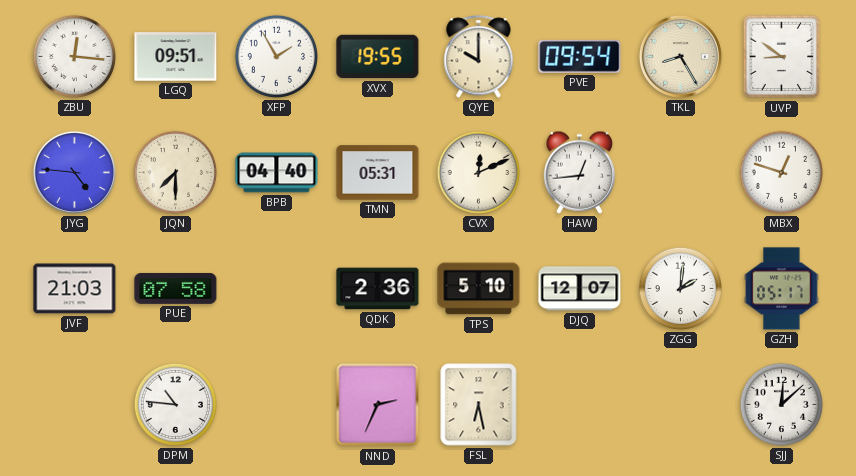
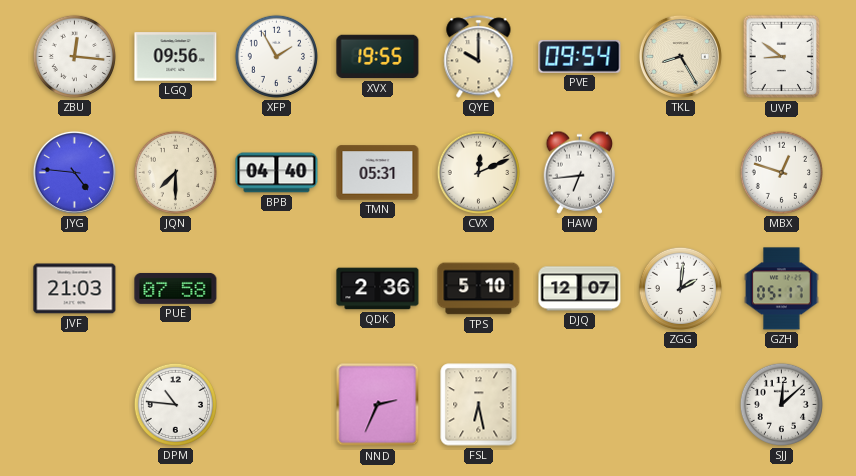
LGQ: 09:51 -> 09:56
HAW: 12:44 -> 6:44
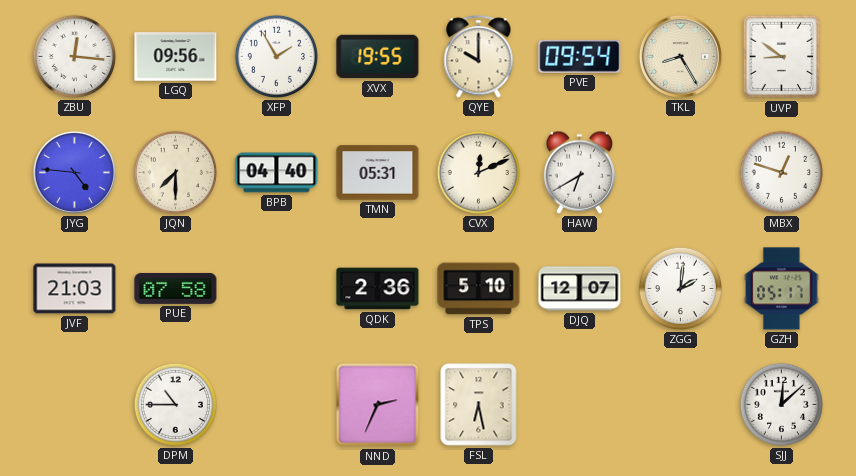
HAW: 6:44 -> 6:40
DPM: 10:46 -> 10:45
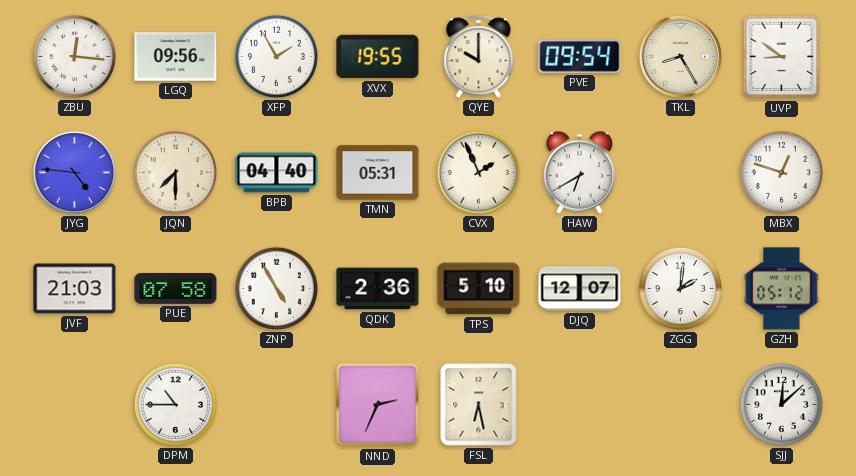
CVX: 12:11 -> 1:56
ZNP: none -> 4:55
GZH: 05:17 -> 05:12
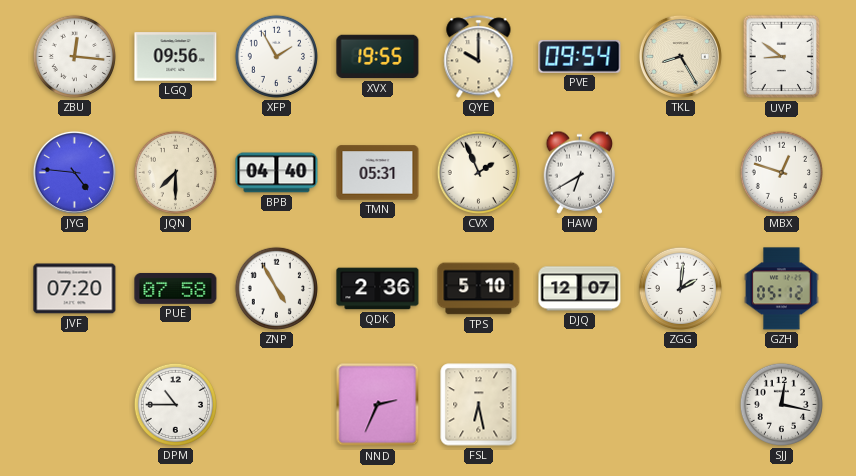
JVF: 21:03 -> 07:20
SJJ: 12:08 -> 12:17
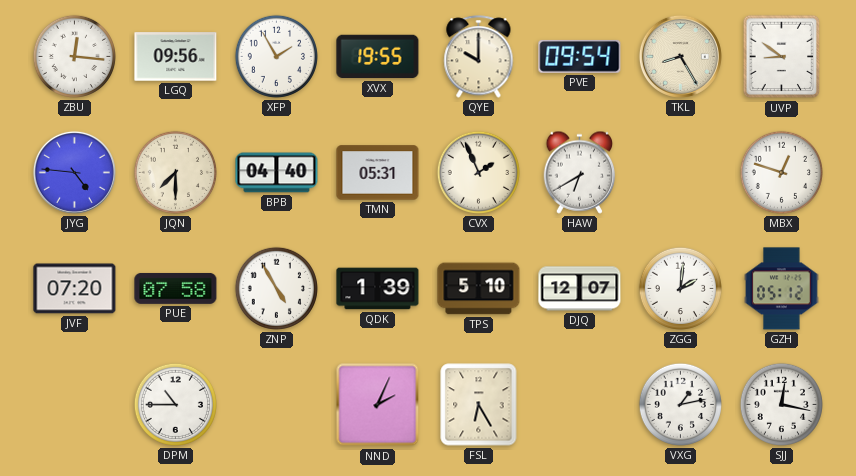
QDK: 2:36 -> 1:39
NND: 2:34 -> 2:04
FSL: 6:28 -> 6:25
VXG: none -> 1:13
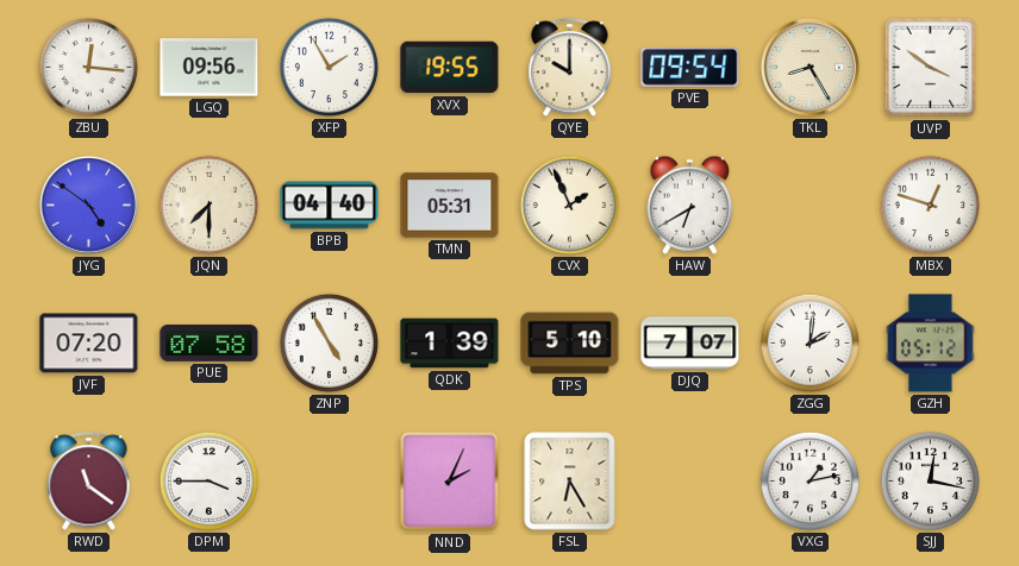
UVP: 8:51 -> 3:51
JYG: 4:46 -> 4:51
DJQ: 12:07 -> 7:07
RWD: none -> 11:21
DPM: 10:45 -> 3:45
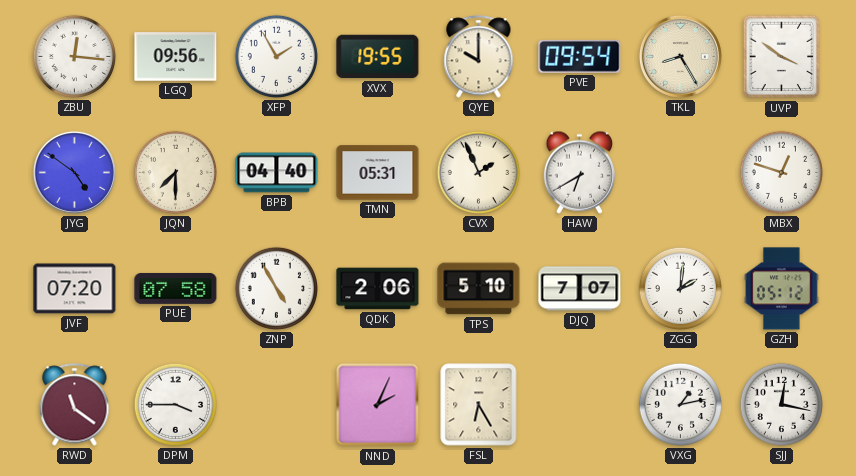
QDK: 1:39 -> 2:06
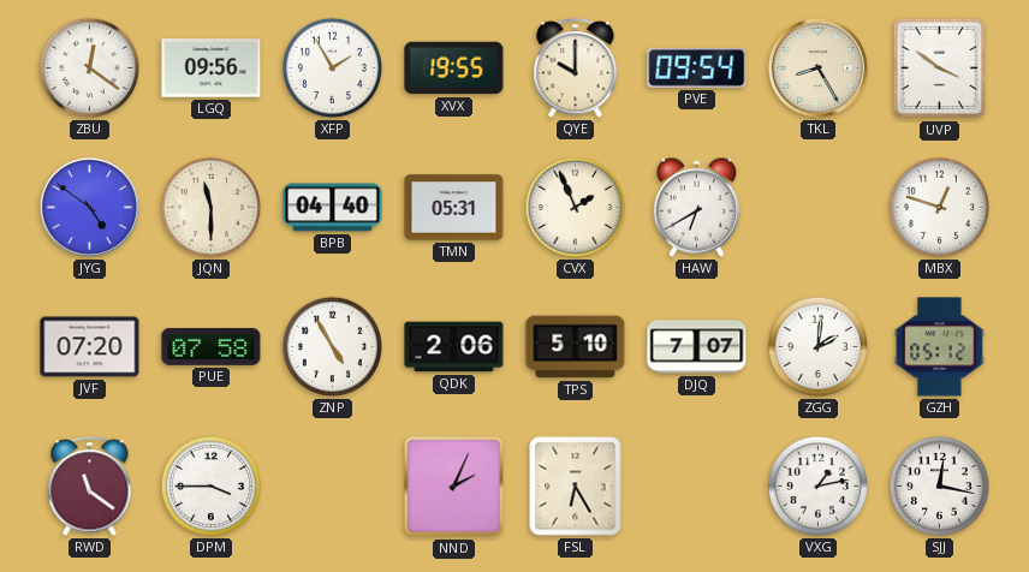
ZBU: 12:16 -> 12:21
JQN: 7:30 -> 11:30
